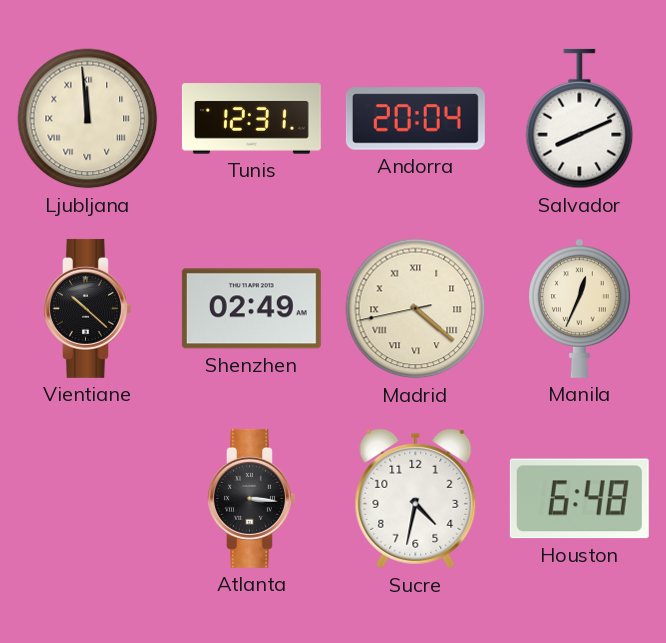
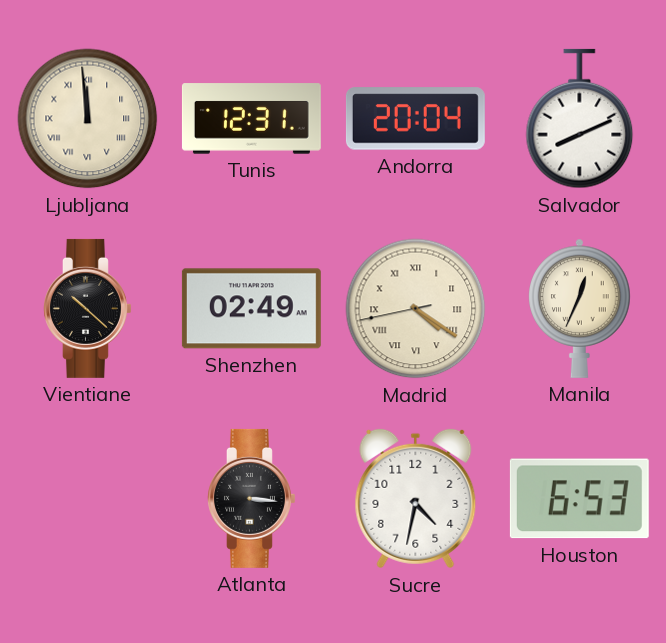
Madrid: 4:21 -> 4:20
Houston: 6:48 -> 6:53
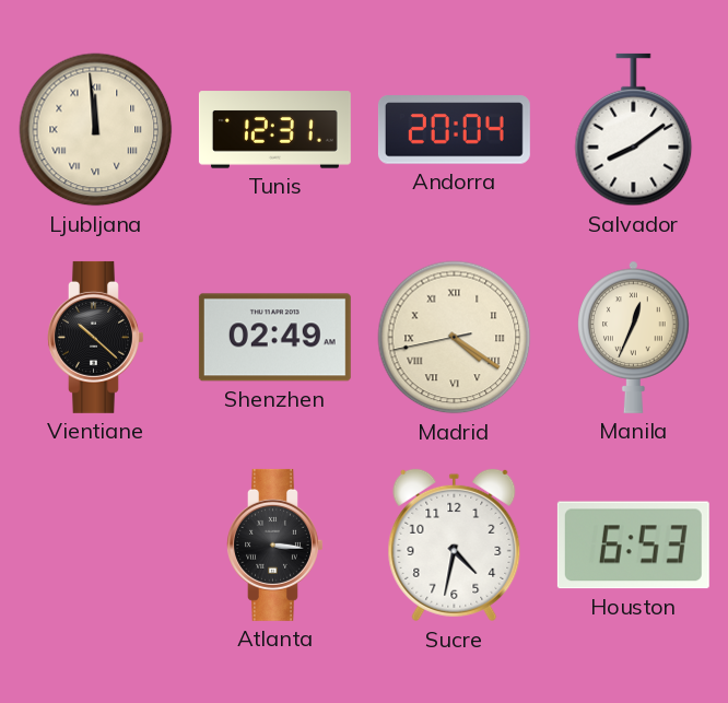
Salvador: 8:11 -> 8:09
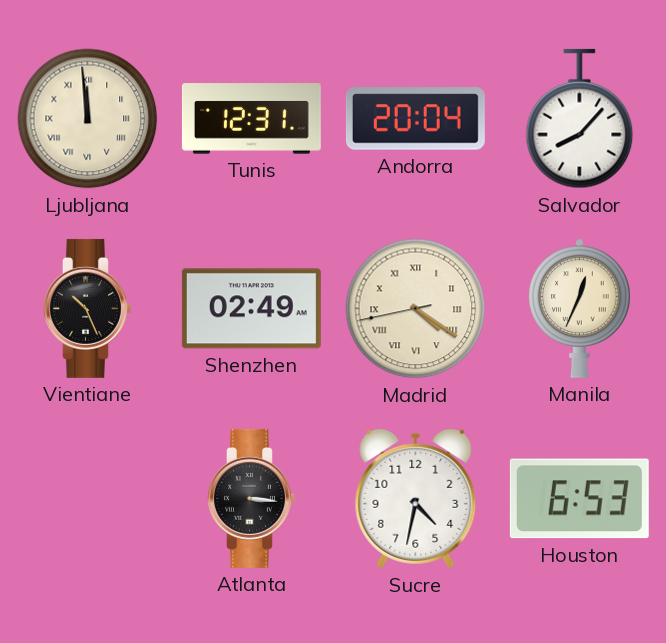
Salvador: 8:09 -> 8:07
Vientiane: 10:22 -> 10:26
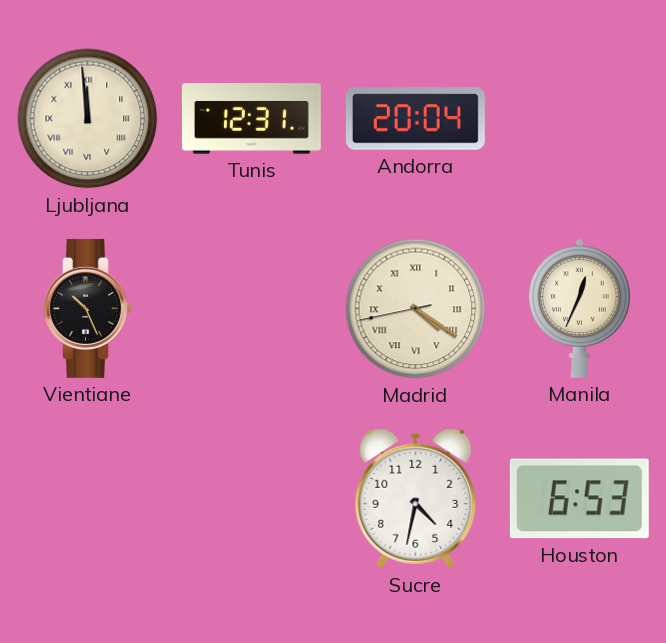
Salvador: 8:07 -> none
Shenzhen: 02:49 -> none
Atlanta: 3:16 -> none
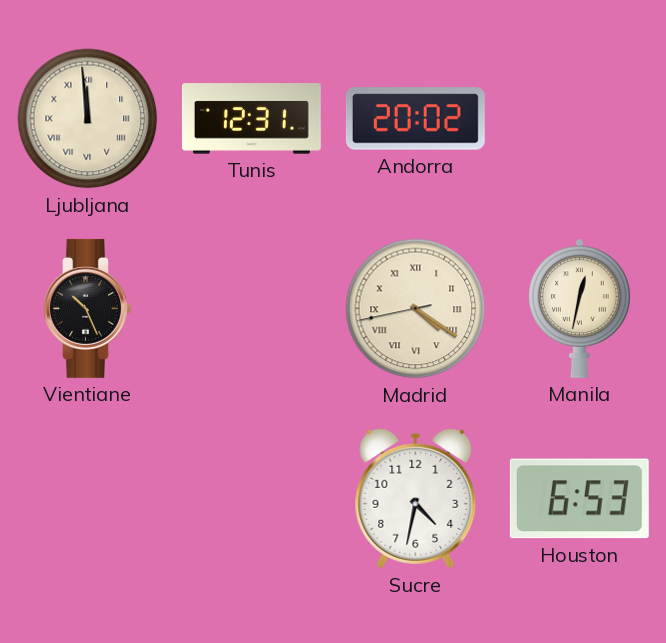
Andorra: 20:04 -> 20:02
Manila: 12:34 -> 12:32
